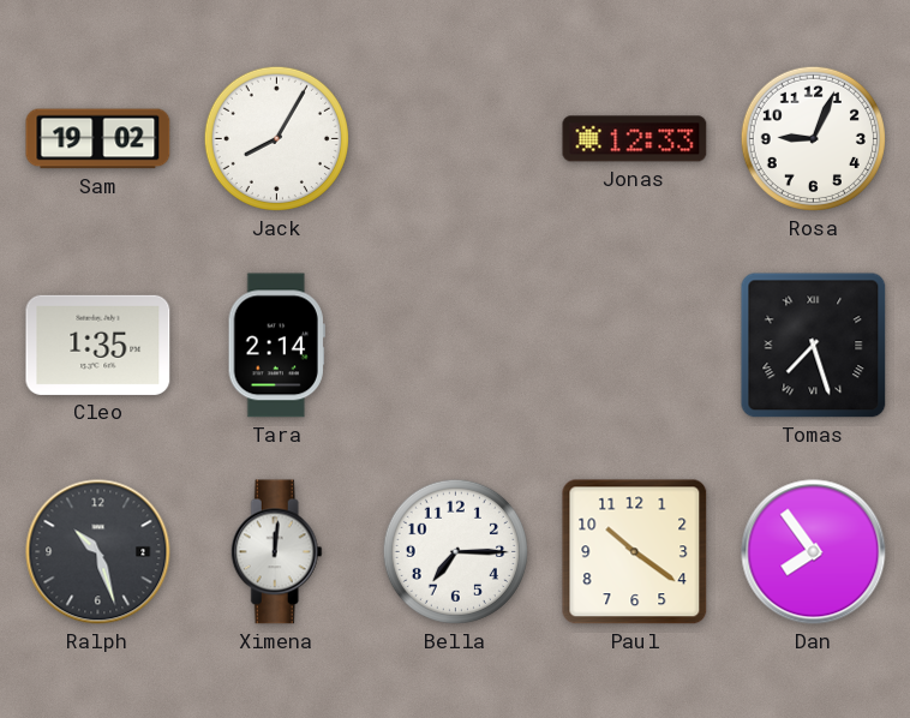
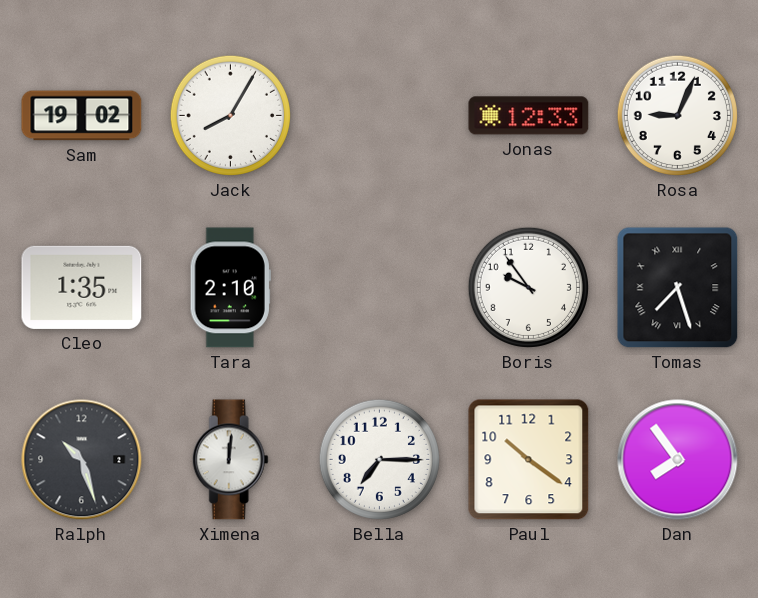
Tara: 2:14 -> 2:10
Boris: none -> 9:54
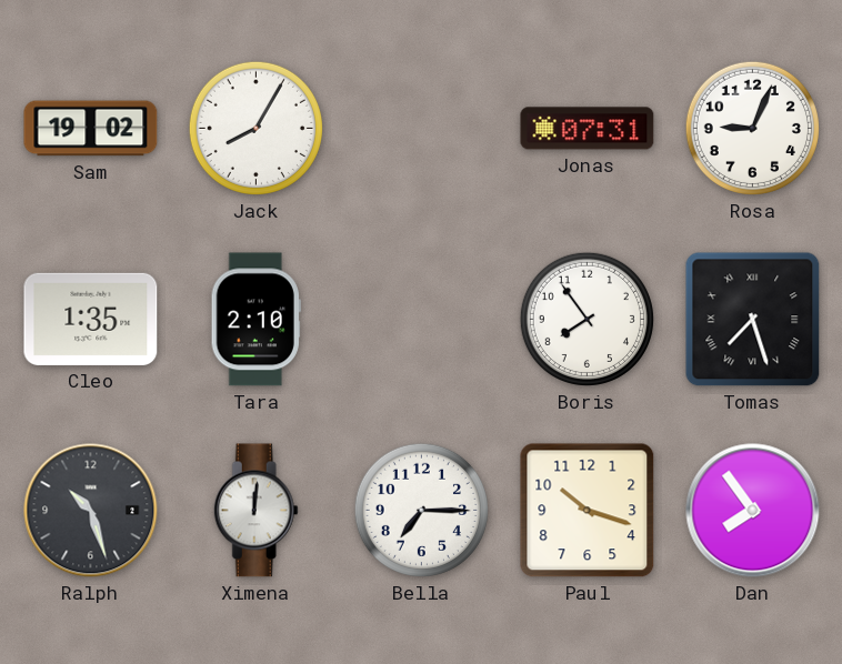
Jonas: 12:33 -> 07:31
Boris: 9:54 -> 7:54
Paul: 10:21 -> 10:18
